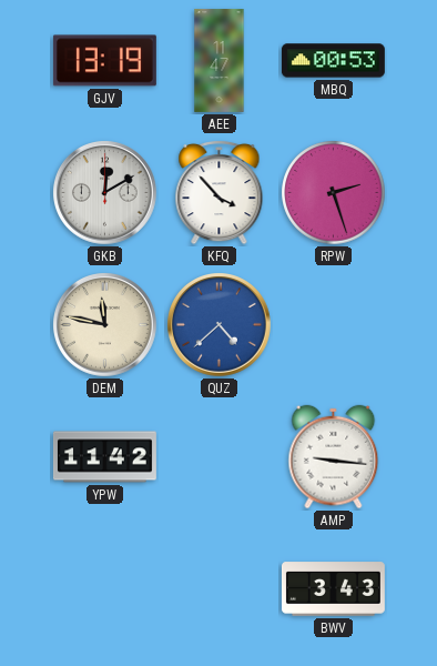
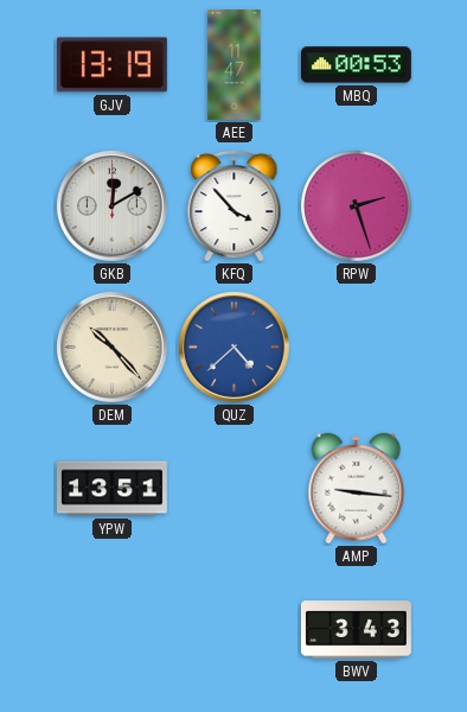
DEM: 11:47 -> 10:23
YPW: 11:42 -> 13:51
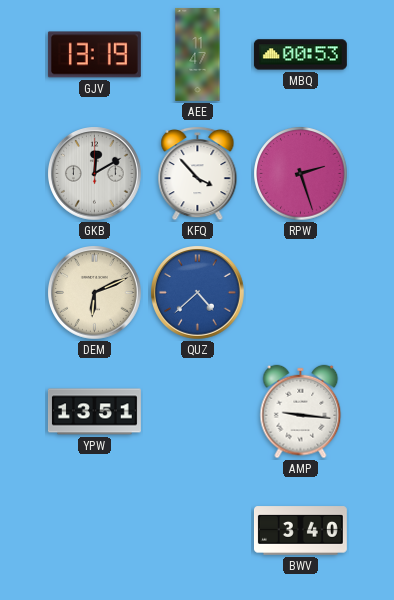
DEM: 10:23 -> 6:11
BWV: 3:43 -> 3:40
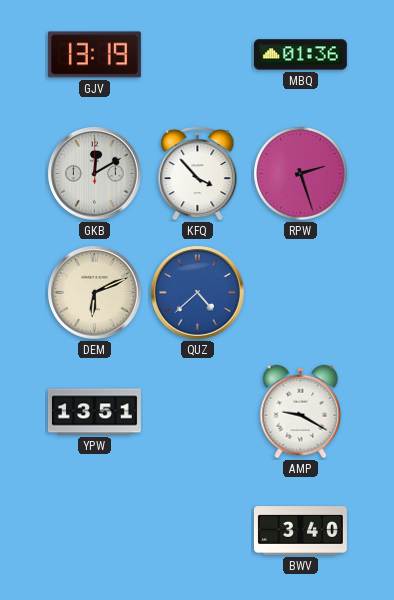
AEE: 11:47 -> none
MBQ: 00:53 -> 01:36
AMP: 9:16 -> 9:20
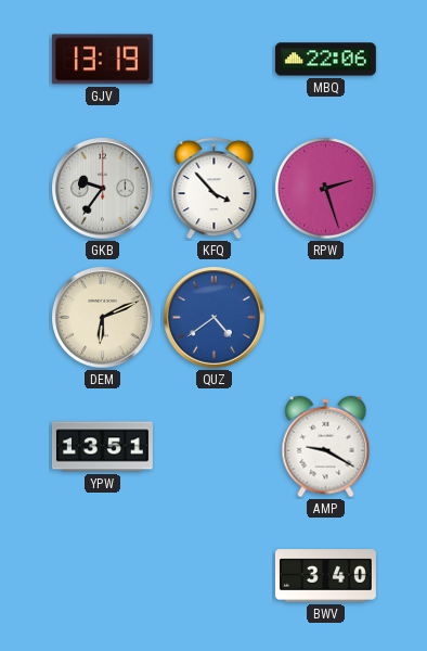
MBQ: 01:36 -> 22:06
GKB: 12:10 -> 9:36
QUZ: 4:38 -> 4:39
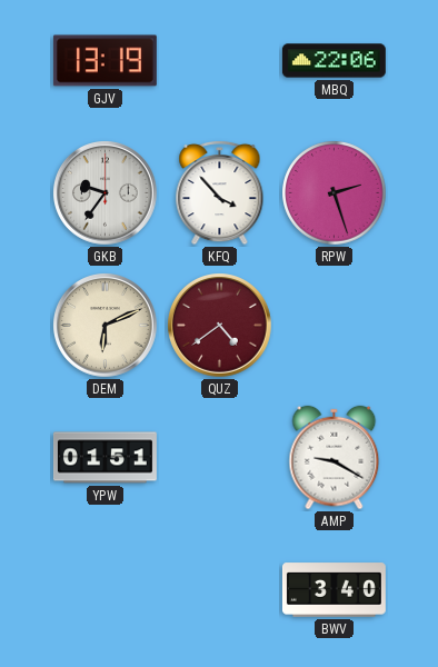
QUZ dial: blue -> burgundy
YPW: 13:51 -> 01:51
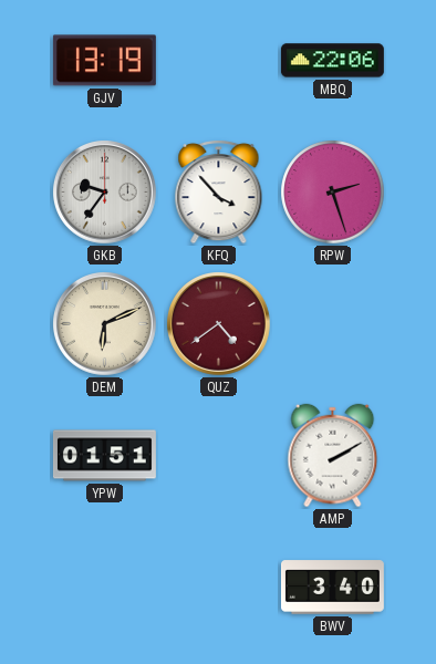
AMP: 9:20 -> 2:10
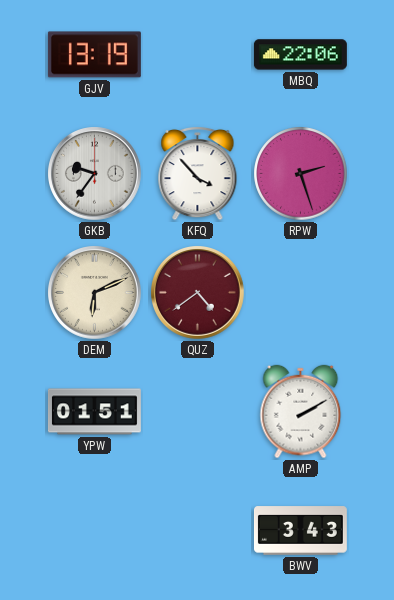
BWV: 3:40 -> 3:43
